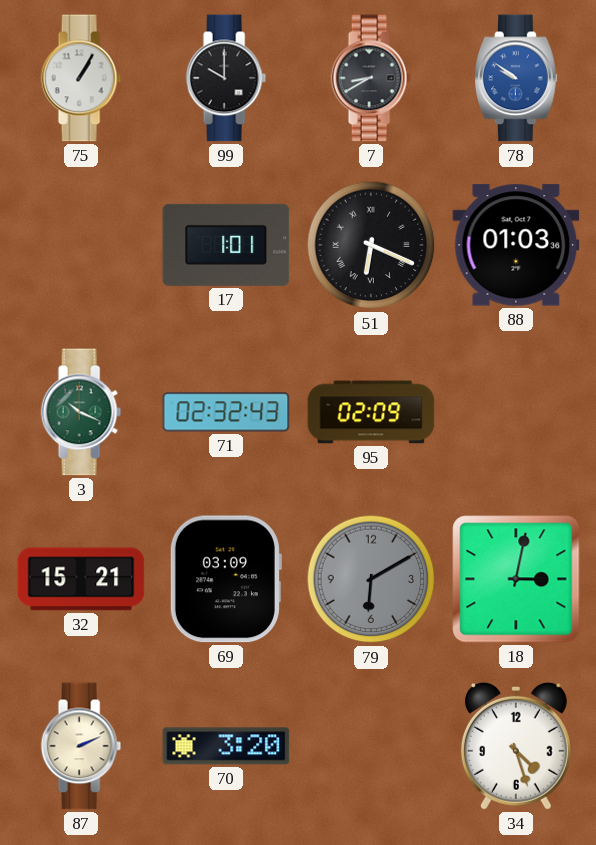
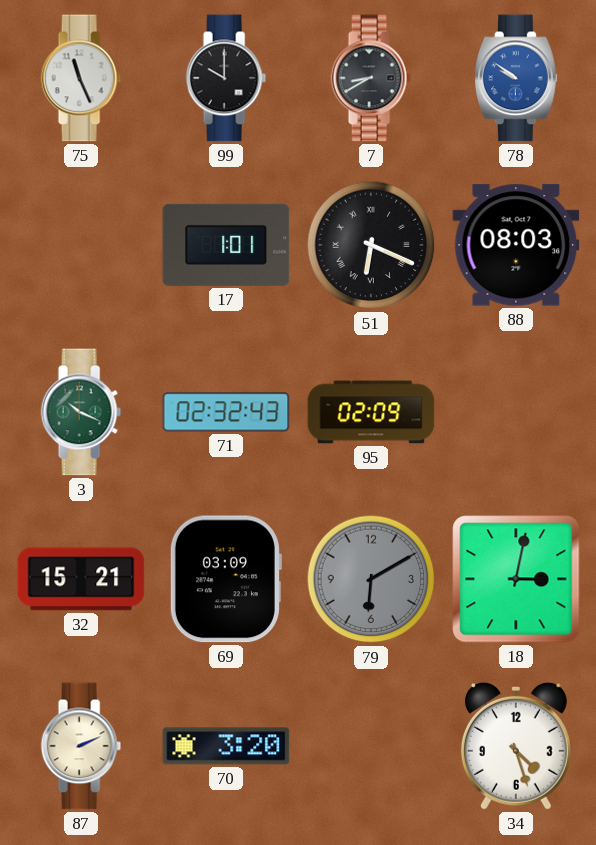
75: 1:05 -> 11:26
88: 01:03 -> 08:03
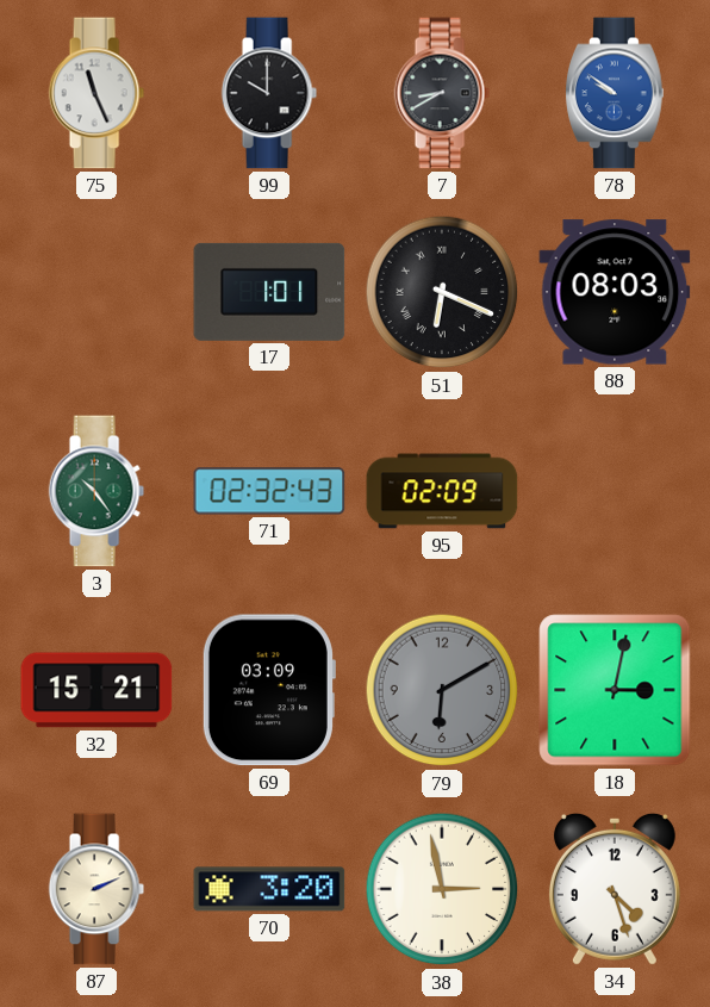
3: 10:19 -> 10:24
38: none -> 2:58
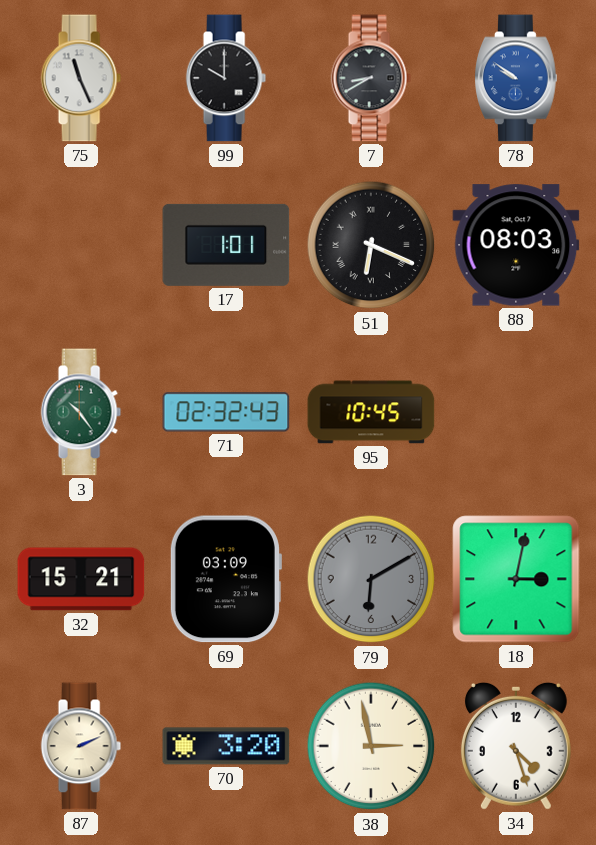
95: 02:09 -> 10:45
